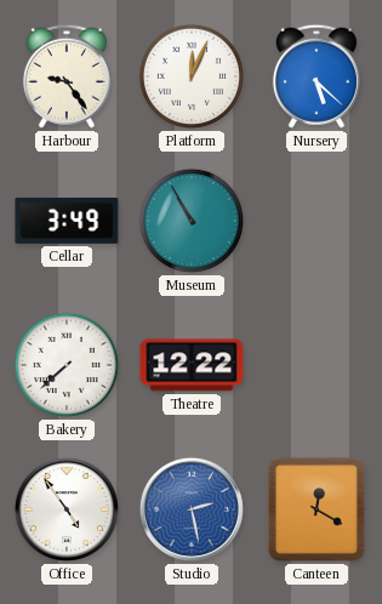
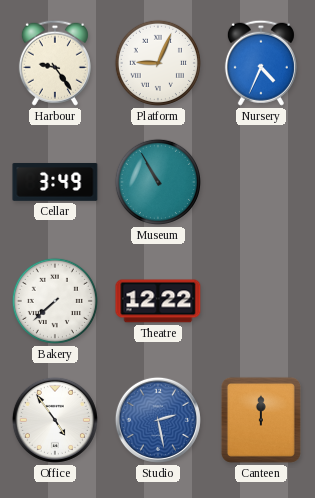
Platform: 12:04 -> 9:04
Nursery: 5:22 -> 4:34
Canteen: 12:20 -> 12:00
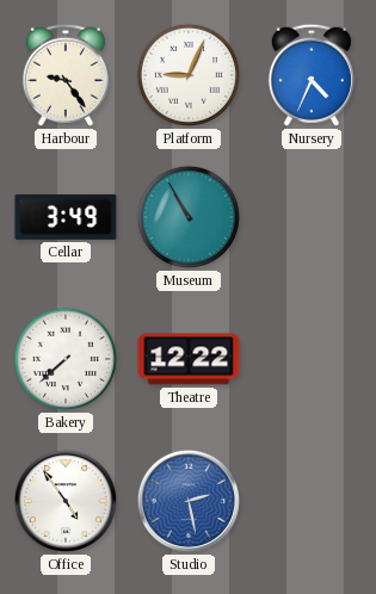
Canteen: 12:00 -> none
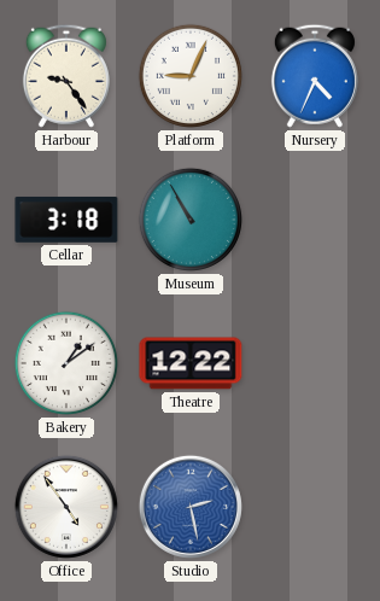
Cellar: 3:49 -> 3:18
Bakery: 7:38 -> 1:09
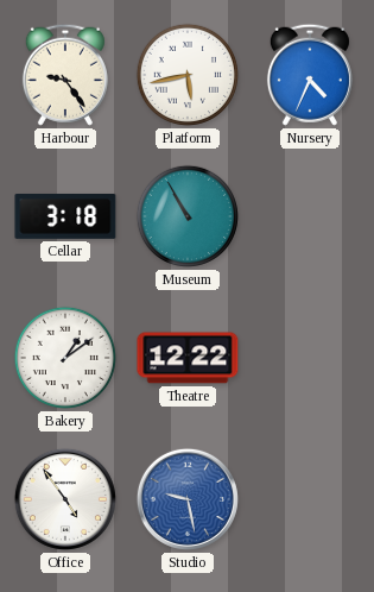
Platform: 9:04 -> 5:43
Studio: 2:28 -> 9:28
